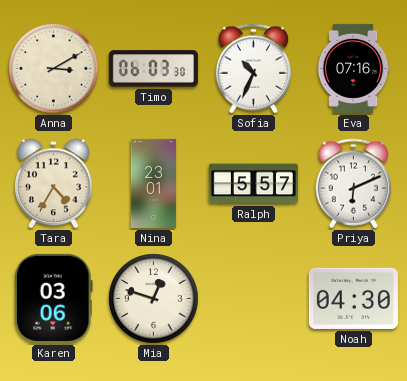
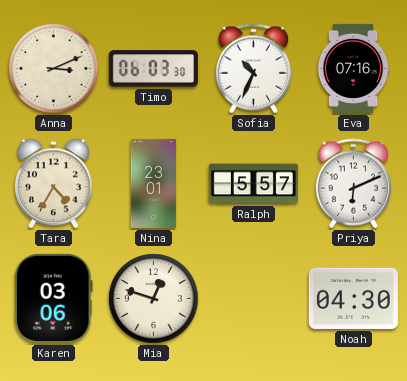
Anna: 3:10 -> 3:11
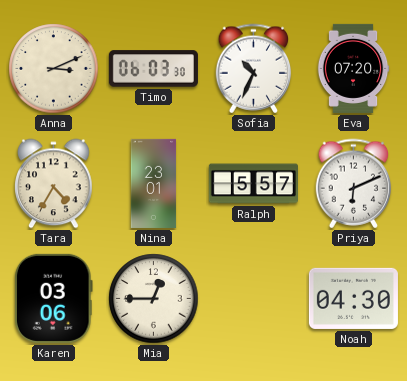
Eva: 07:16 -> 07:20
Mia: 12:48 -> 12:45
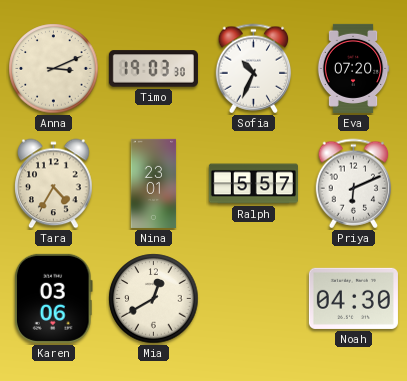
Timo: 06:03 -> 19:03
Mia: 12:45 -> 12:40
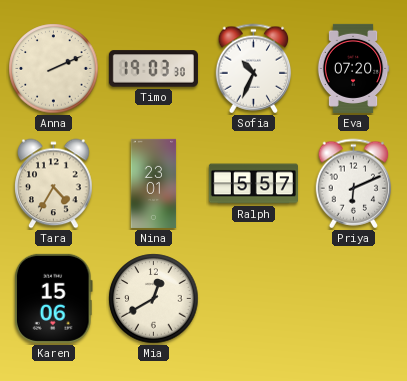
Anna: 3:11 -> 2:11
Karen: 03:06 -> 15:06
Noah: 04:30 -> none
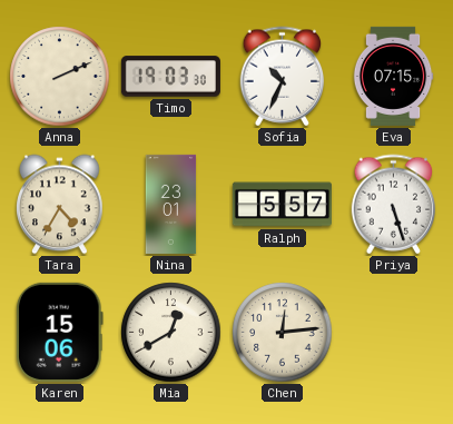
Eva: 07:20 -> 07:15
Priya: 6:11 -> 5:27
Chen: none -> 12:14
